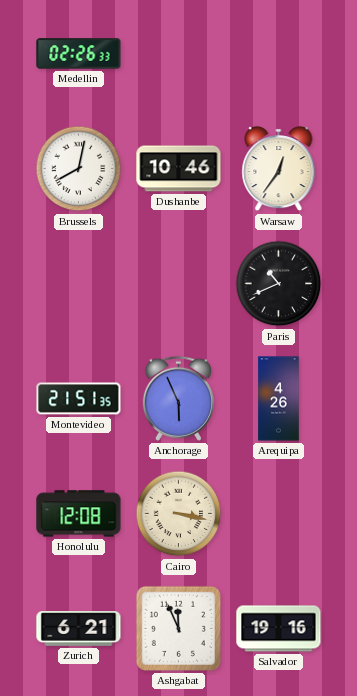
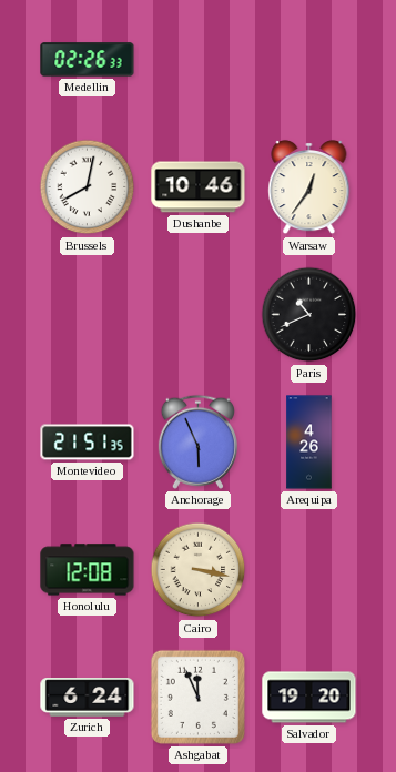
Zurich: 6:21 -> 6:24
Salvador: 19:16 -> 19:20
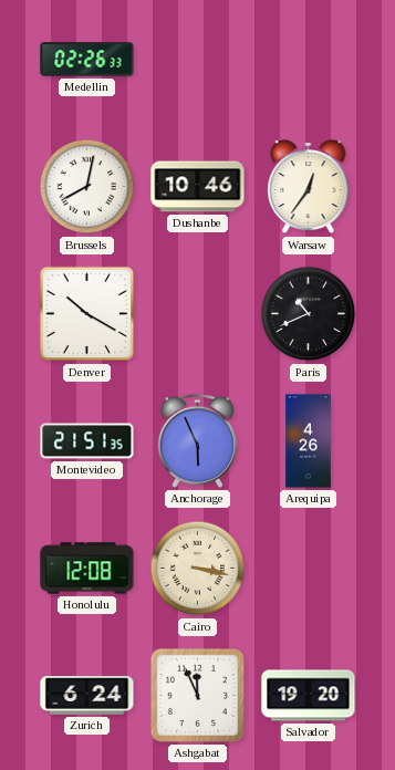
Denver: none -> 10:20
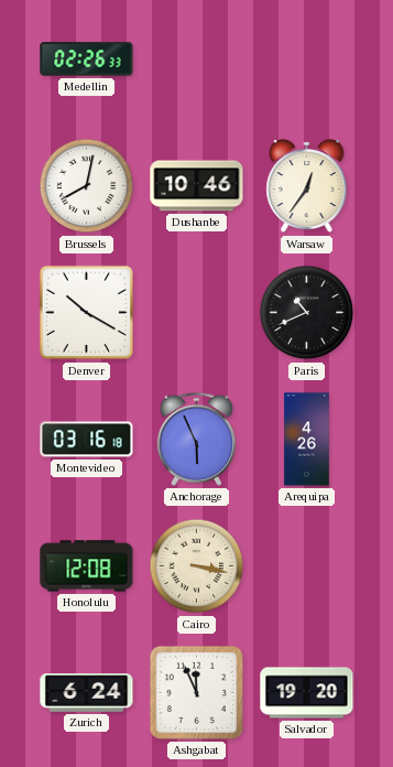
Montevideo: 21:51 -> 03:16
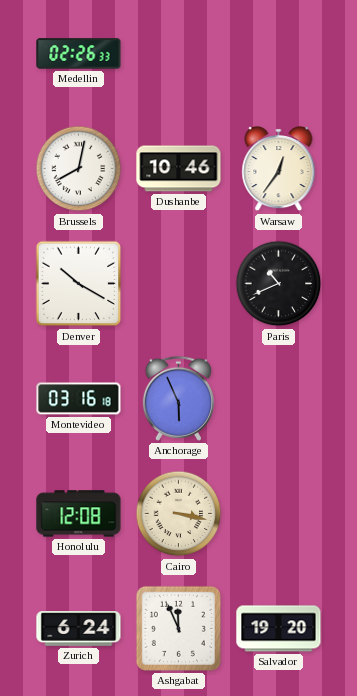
Arequipa: 4:26 -> none
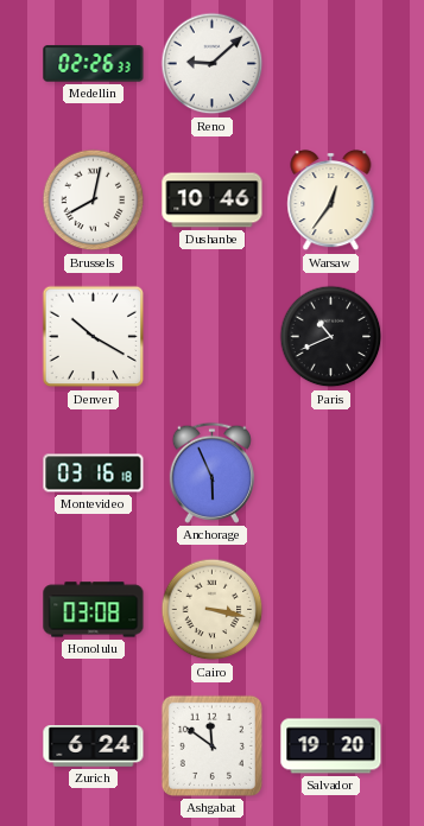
Reno: none -> 9:08
Honolulu: 12:08 -> 03:08
Ashgabat: 11:56 -> 11:51
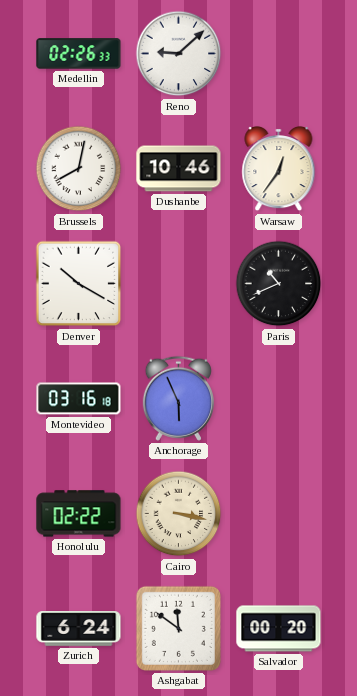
Honolulu: 03:08 -> 02:22
Salvador: 19:20 -> 00:20
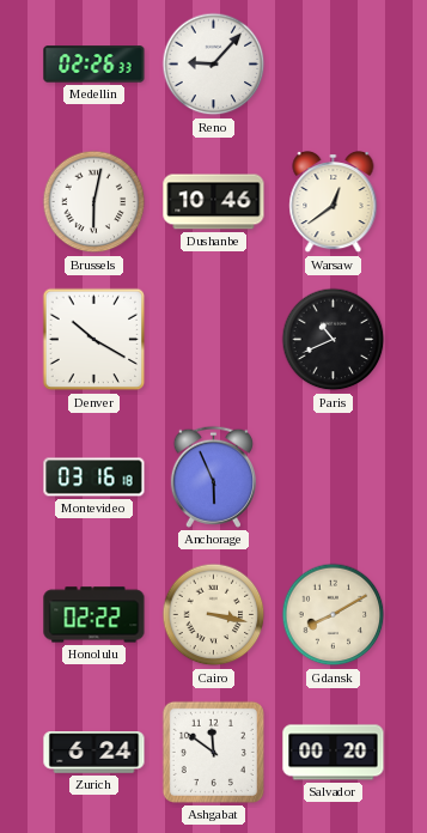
Reno: 9:08 -> 9:07
Brussels: 8:02 -> 6:02
Warsaw: 12:36 -> 12:39
Gdansk: none -> 8:10
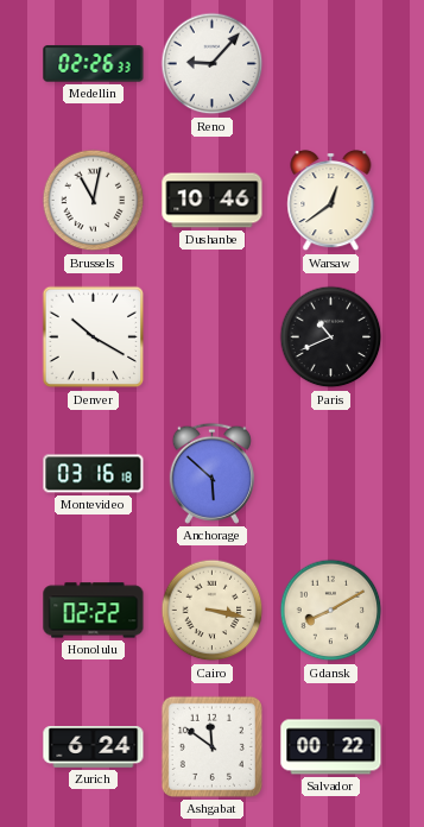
Brussels: 6:02 -> 11:02
Anchorage: 5:56 -> 5:52
Salvador: 00:20 -> 00:22
